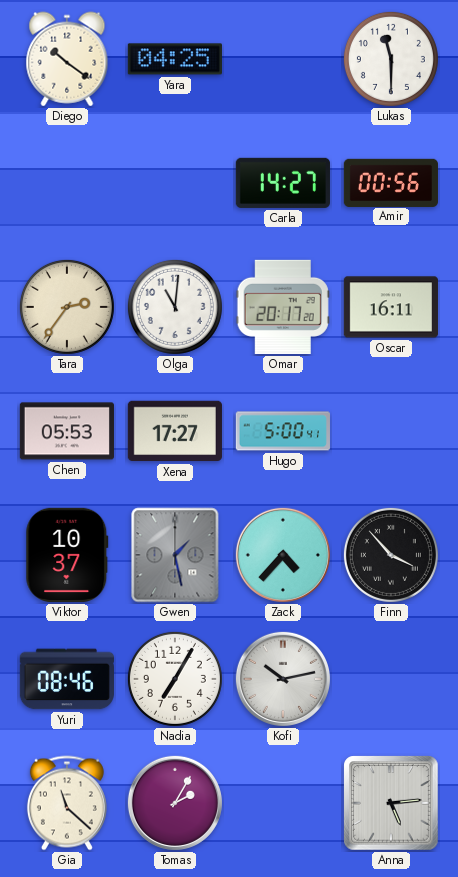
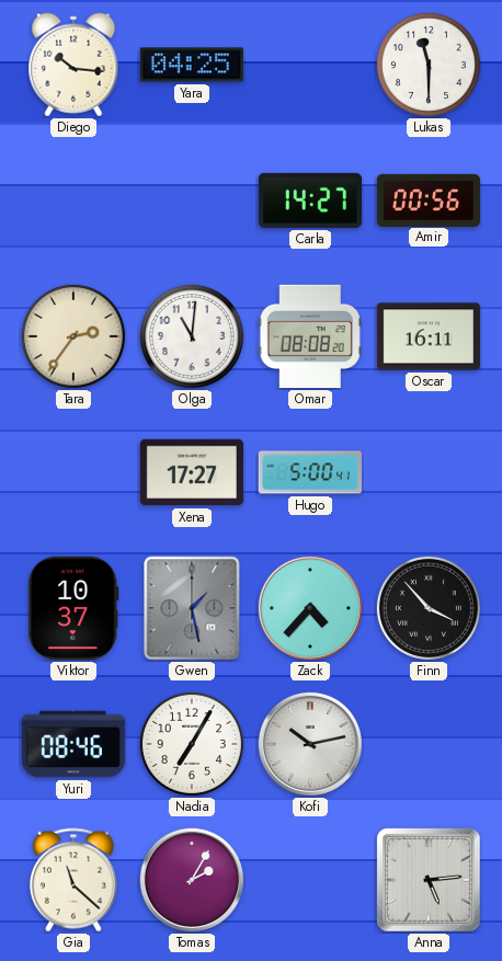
Diego: 10:21 -> 10:16
Omar: 20:17 -> 08:08
Chen: 05:53 -> none
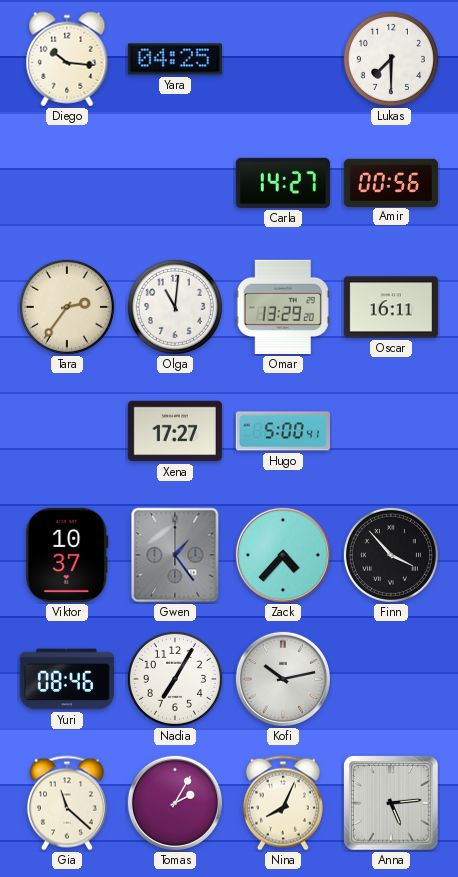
Lukas: 11:30 -> 7:30
Omar: 08:08 -> 13:29
Gwen: 1:28 -> 1:24
Nina: none -> 8:04
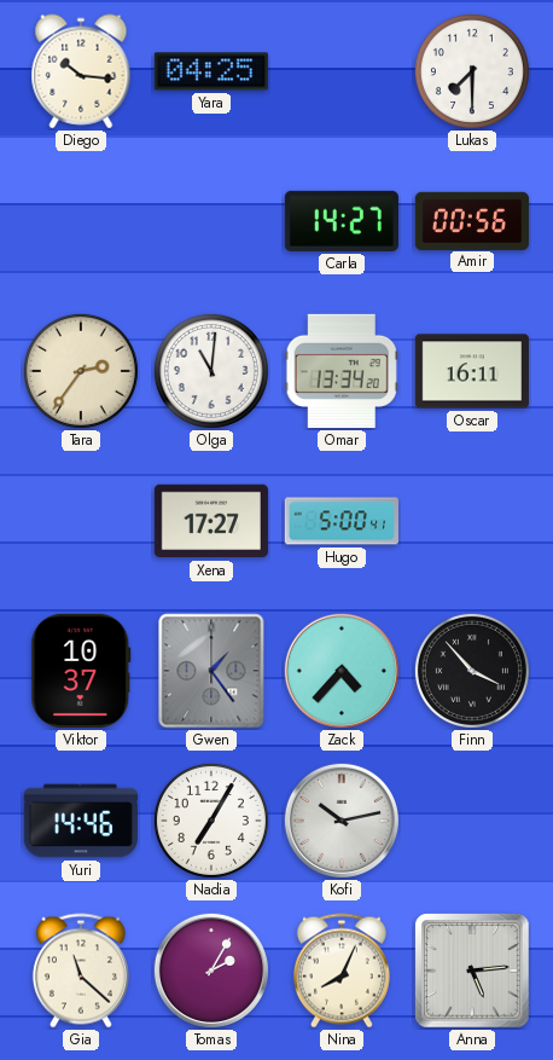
Omar: 13:29 -> 13:34
Yuri: 08:46 -> 14:46
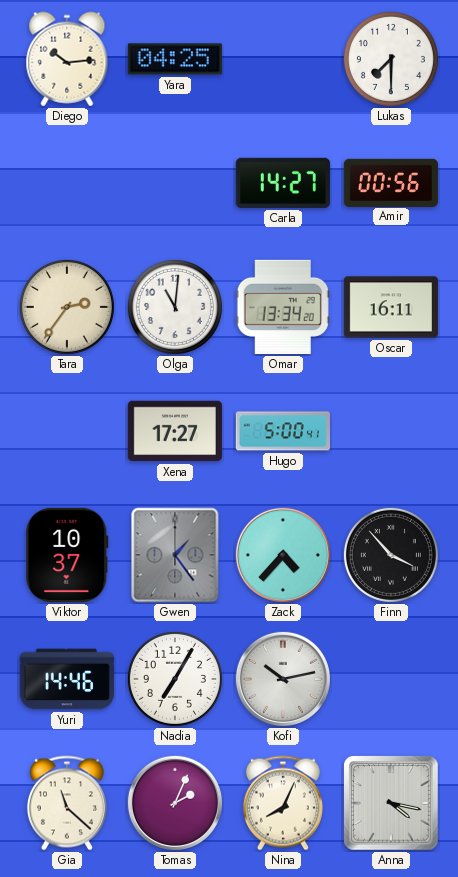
Diego: 10:16 -> 10:14
Tomas: 2:05 -> 2:04
Anna: 5:14 -> 4:17
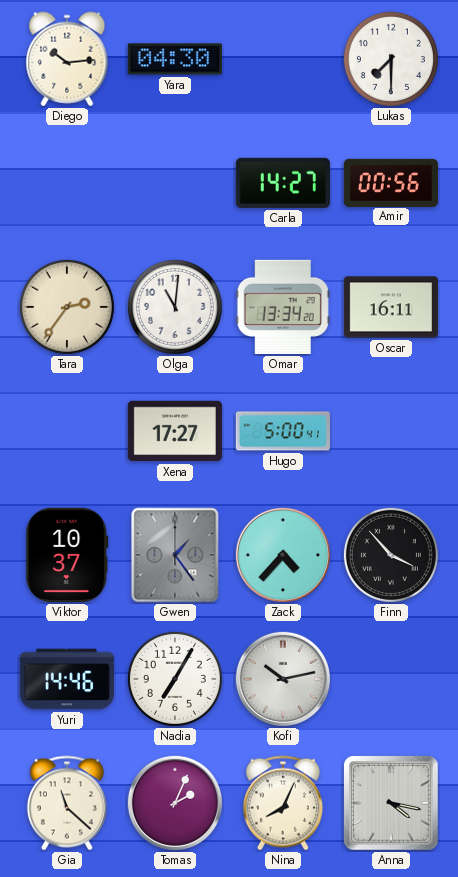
Yara: 04:25 -> 04:30
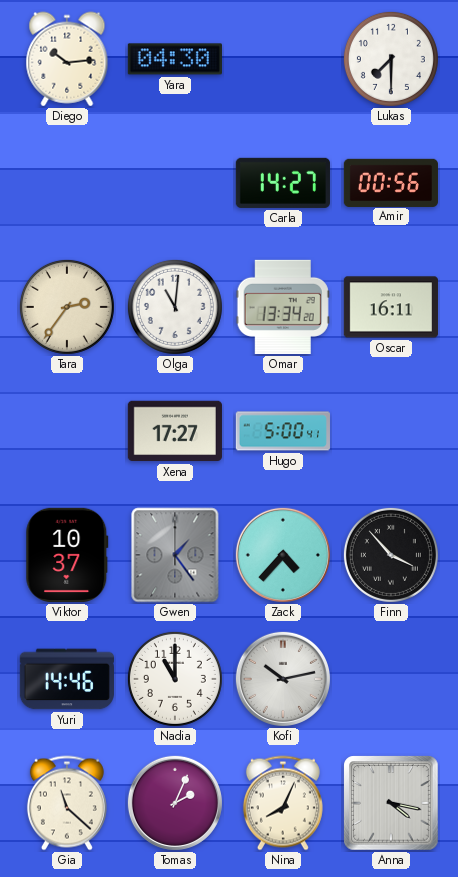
Nadia: 7:05 -> 11:00
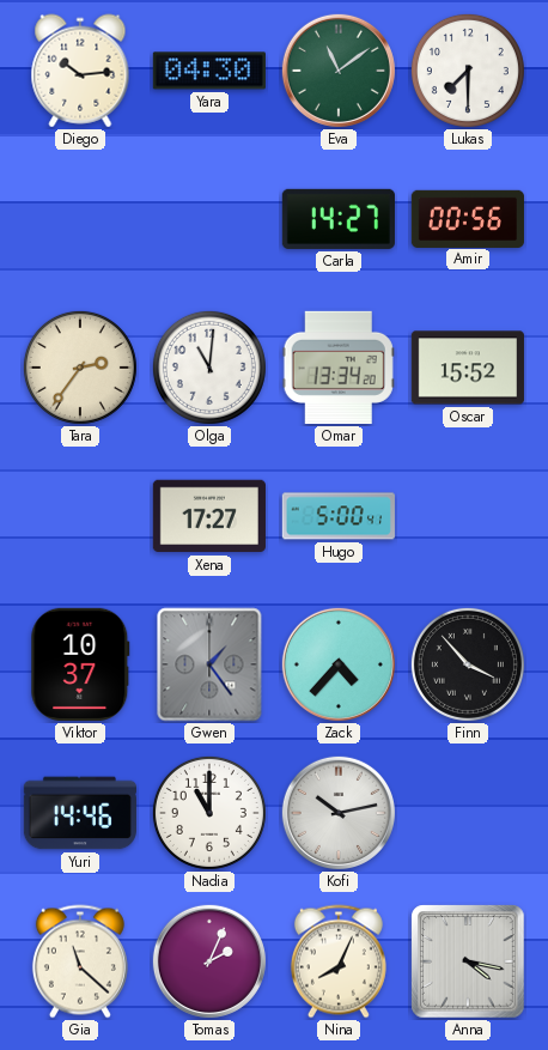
Eva: none -> 11:09
Oscar: 16:11 -> 15:52
